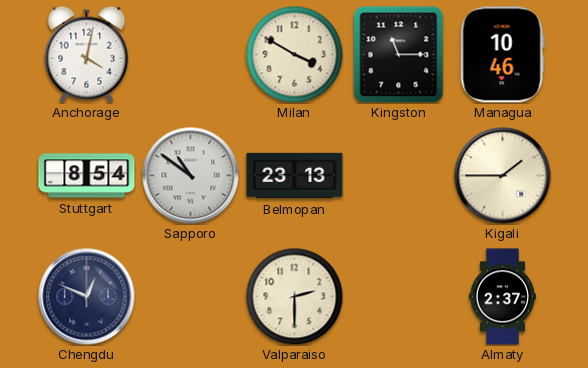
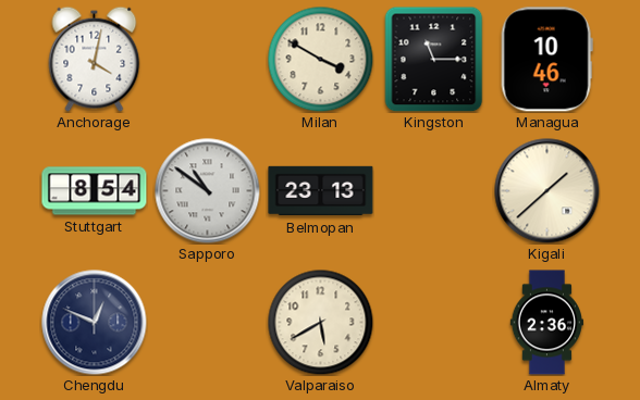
Kigali: 1:45 -> 1:38
Valparaiso: 2:30 -> 5:40
Almaty: 2:37 -> 2:36
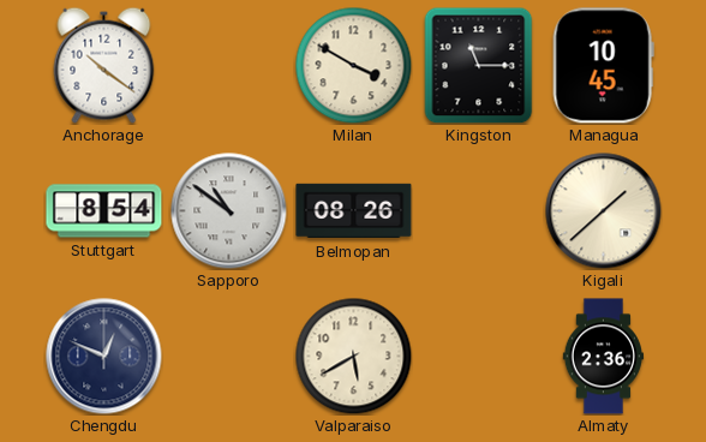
Anchorage: 4:02 -> 10:21
Managua: 10:46 -> 10:45
Belmopan: 23:13 -> 08:26
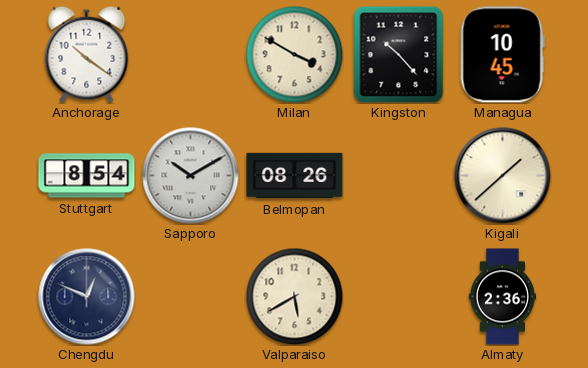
Kingston: 11:15 -> 10:23
Sapporo: 10:51 -> 10:10
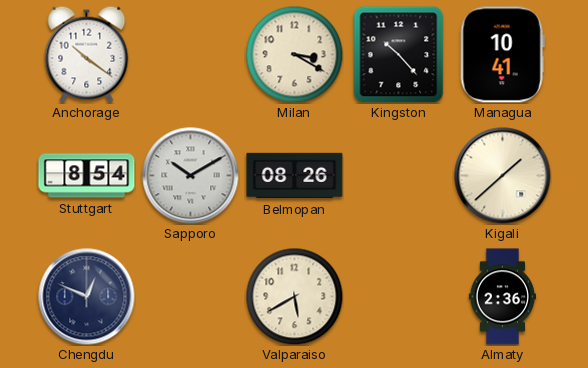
Milan: 3:50 -> 3:20
Managua: 10:45 -> 10:41
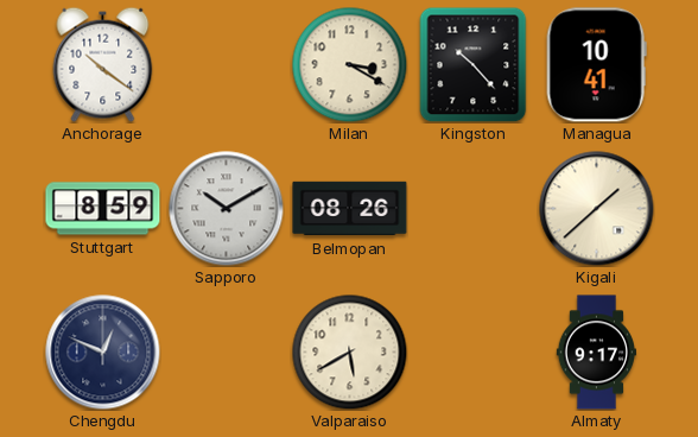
Stuttgart: 8:54 -> 8:59
Almaty: 2:36 -> 9:17
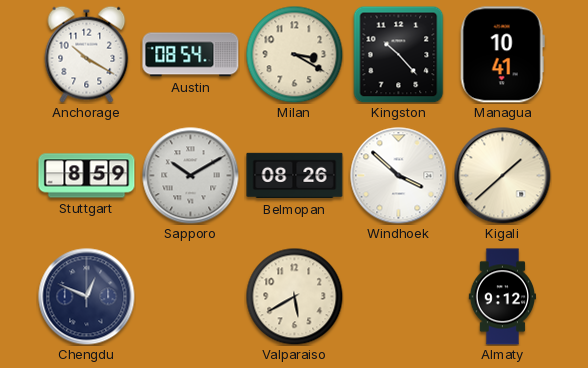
Anchorage: 10:21 -> 10:20
Austin: none -> 08:54
Windhoek: none -> 3:52
Almaty: 9:17 -> 9:12
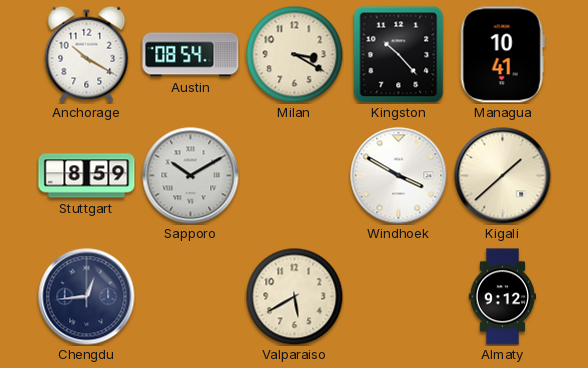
Belmopan: 08:26 -> none
Windhoek: 3:52 -> 3:50
Chengdu: 12:49 -> 12:44
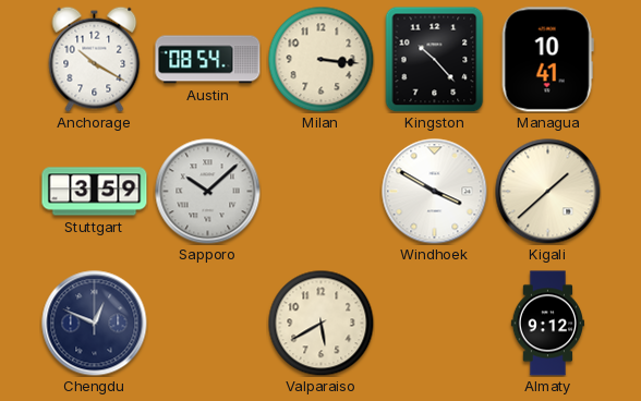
Milan: 3:20 -> 3:16
Stuttgart: 8:59 -> 3:59
Sapporo: 10:10 -> 10:08
Chengdu: 12:44 -> 12:49
